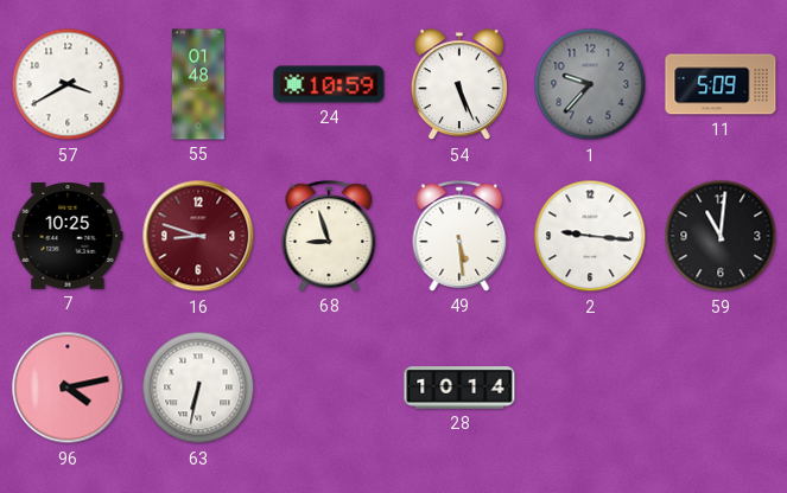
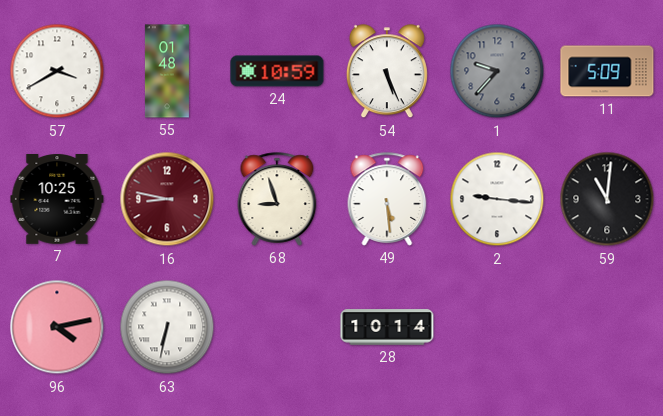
16: 8:48 -> 8:47
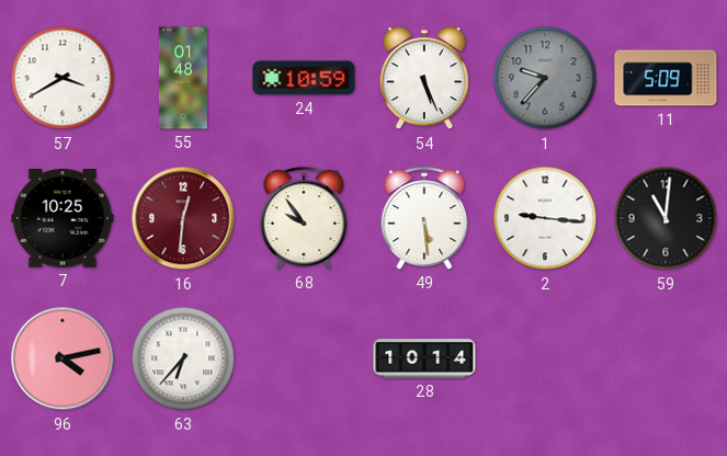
16: 8:47 -> 12:31
68: 8:57 -> 9:54
63: 6:32 -> 6:37
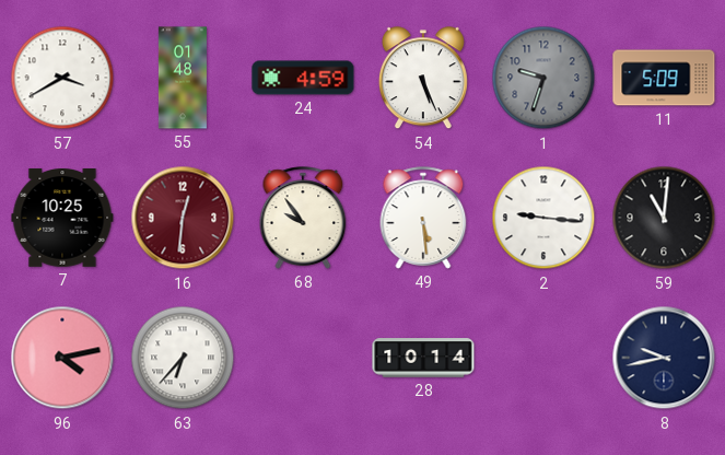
24: 10:59 -> 4:59
1: 9:37 -> 9:33
8: none -> 9:43
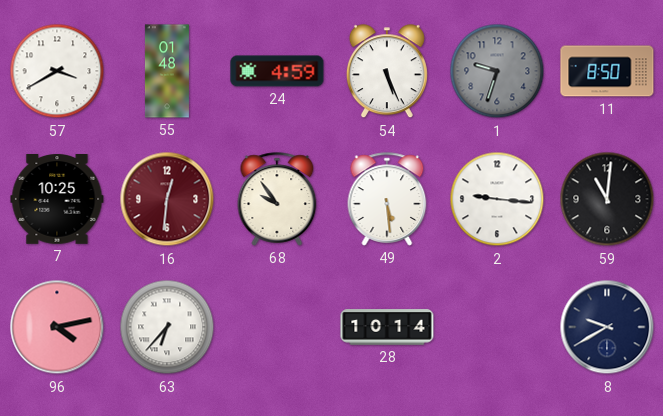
11: 5:09 -> 8:50
8: 9:43 -> 9:40
